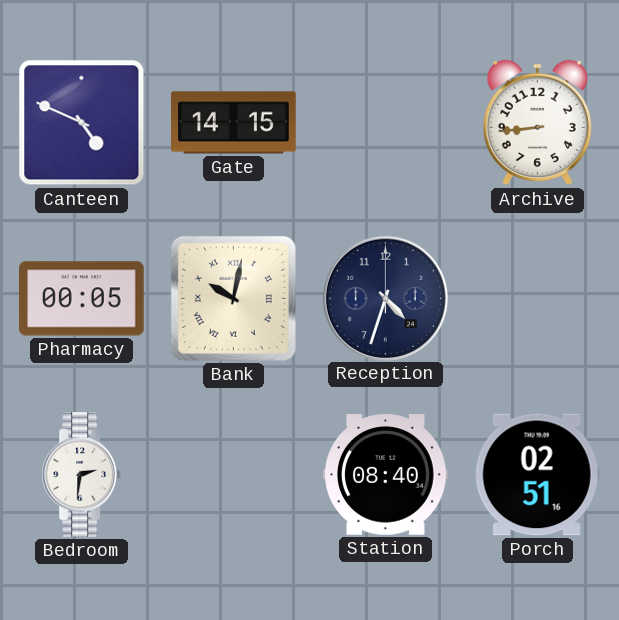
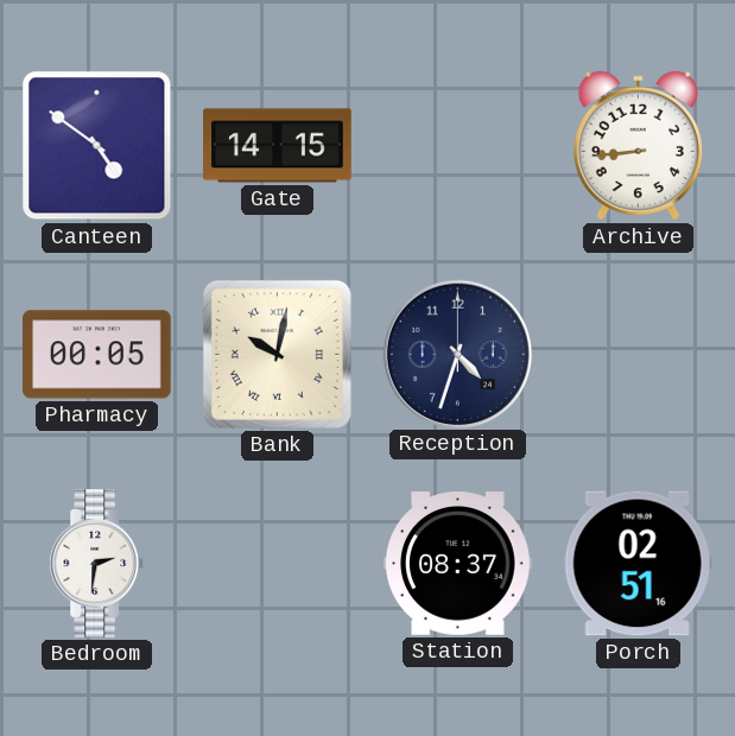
Canteen: 4:49 -> 4:51
Station: 08:40 -> 08:37
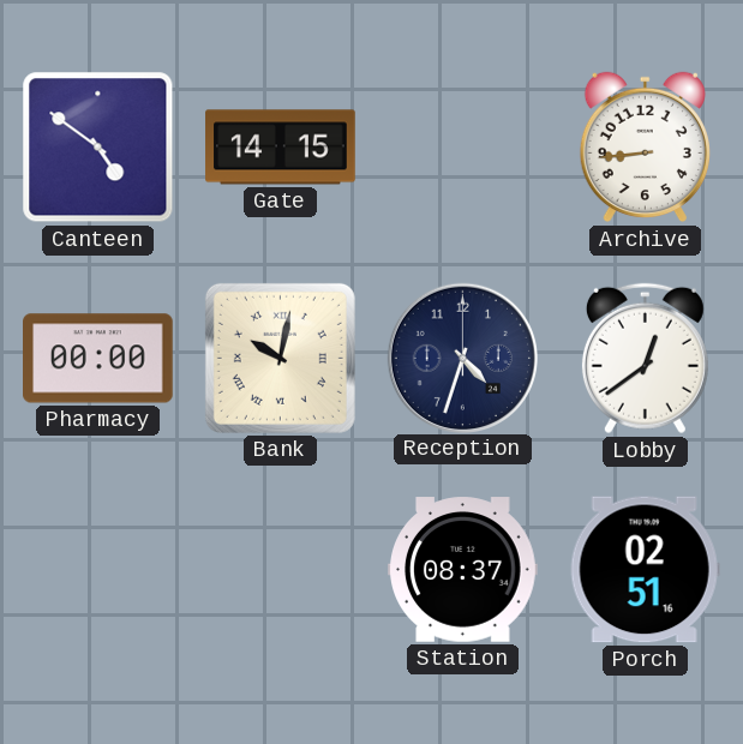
Pharmacy: 00:05 -> 00:00
Lobby: none -> 12:39
Bedroom: 2:31 -> none
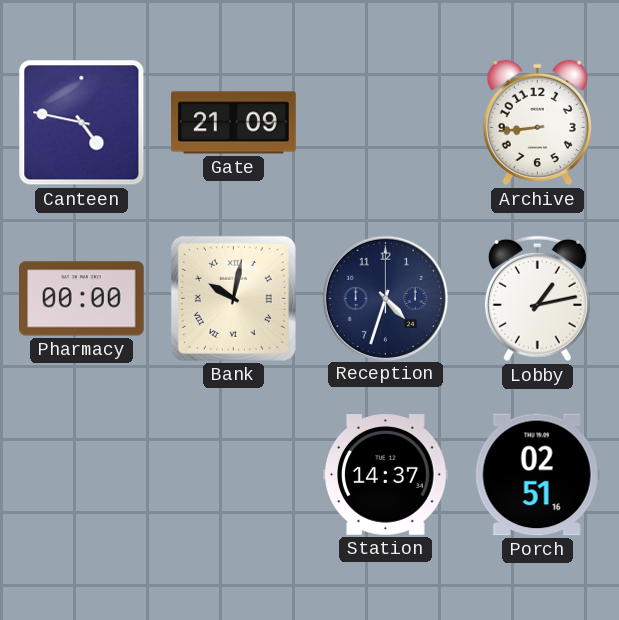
Canteen: 4:51 -> 4:47
Gate: 14:15 -> 21:09
Lobby: 12:39 -> 1:13
Station: 08:37 -> 14:37
